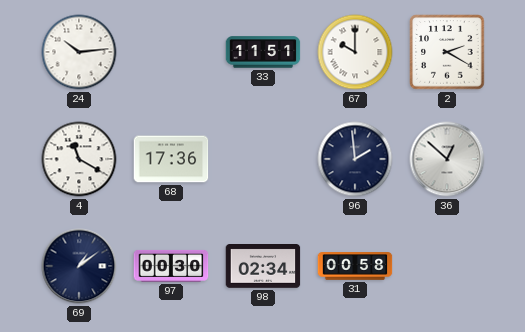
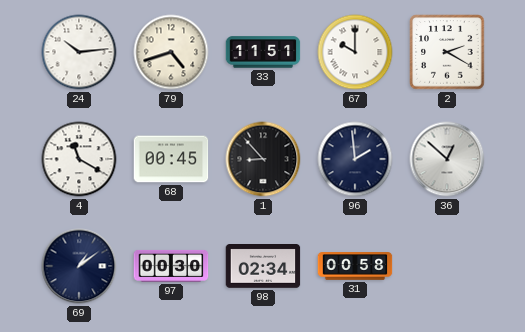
79: none -> 4:42
68: 17:36 -> 00:45
1: none -> 8:53
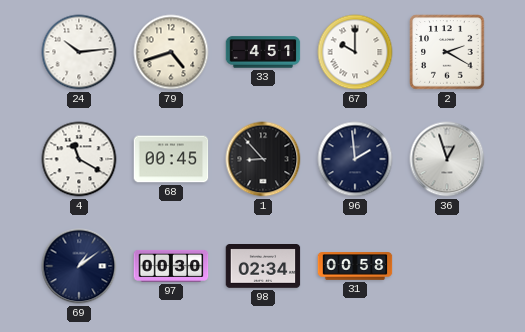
33: 11:51 -> 4:51
36: 12:52 -> 12:57
